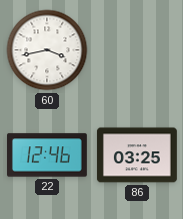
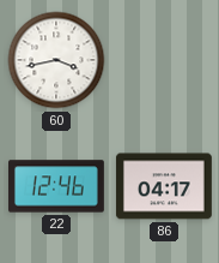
86: 03:25 -> 04:17
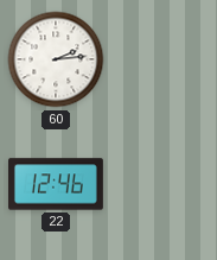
60: 3:43 -> 2:14
86: 04:17 -> none
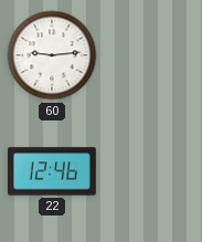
60: 2:14 -> 9:14
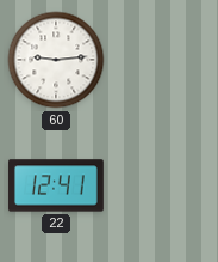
22: 12:46 -> 12:41
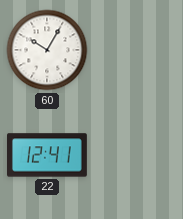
60: 9:14 -> 10:05
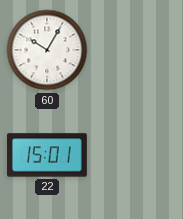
22: 12:41 -> 15:01
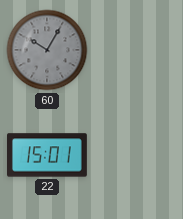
60 dial: white -> grey
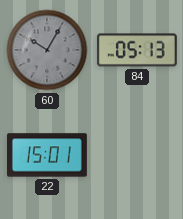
84: none -> 05:13
